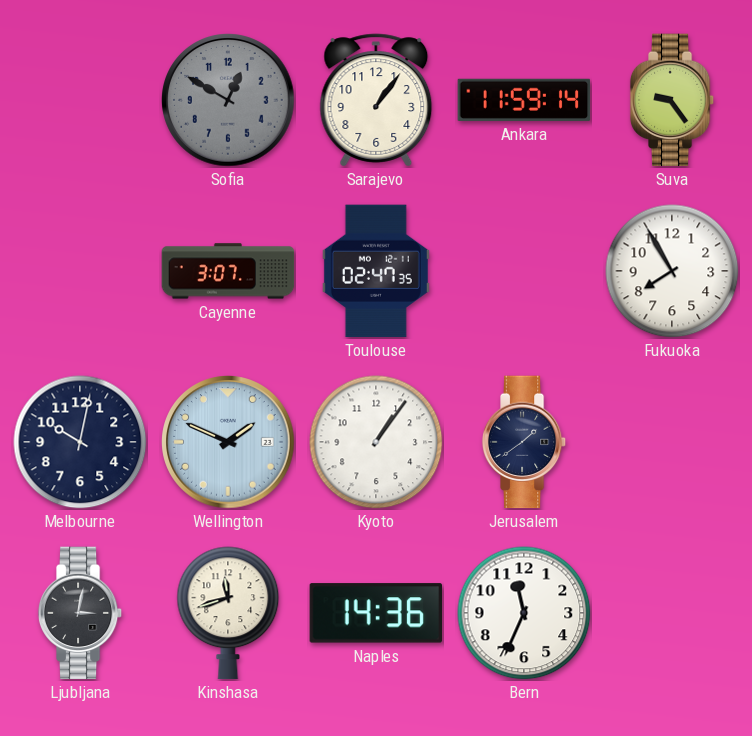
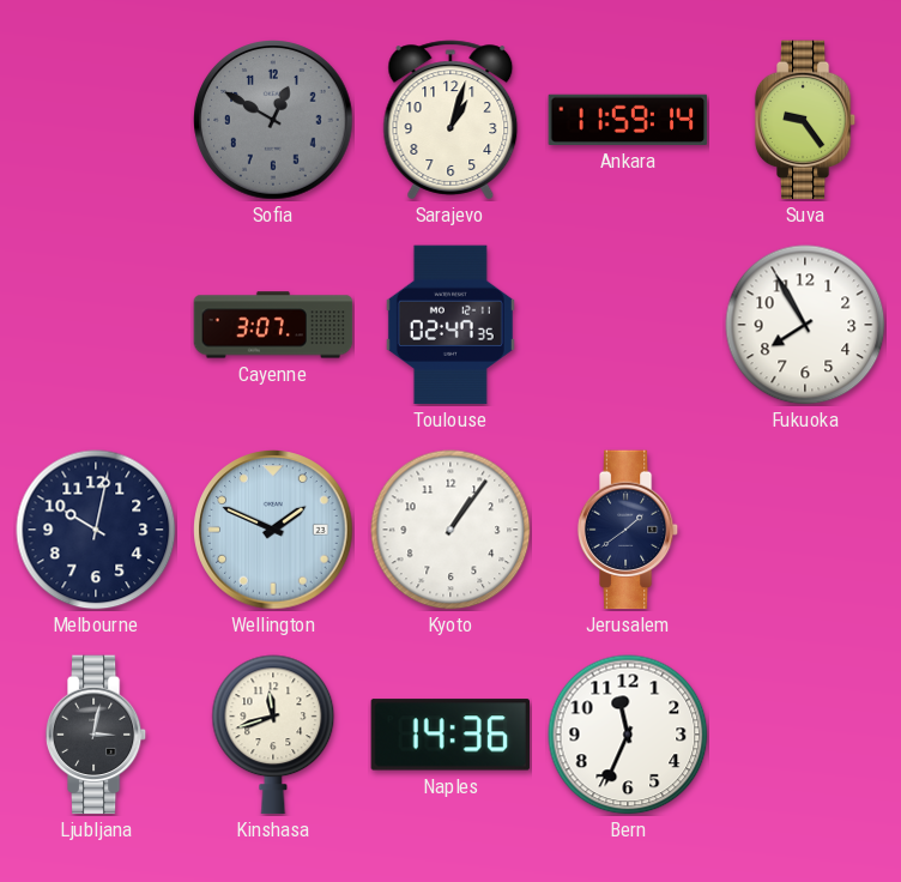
Sarajevo: 1:06 -> 1:03
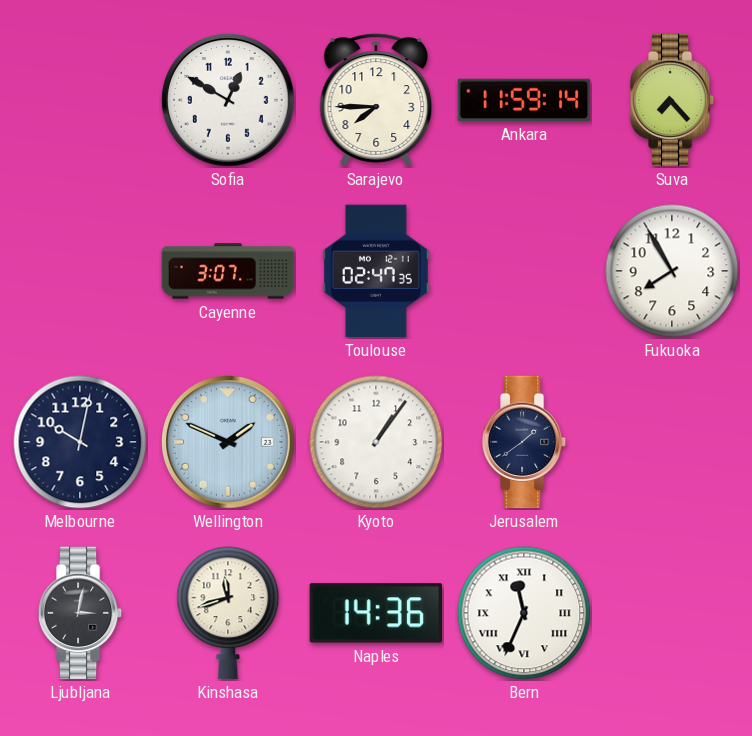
Sofia dial: grey -> white
Sarajevo: 1:03 -> 7:45
Suva: 9:24 -> 7:23
Bern numerals: Arabic -> Roman
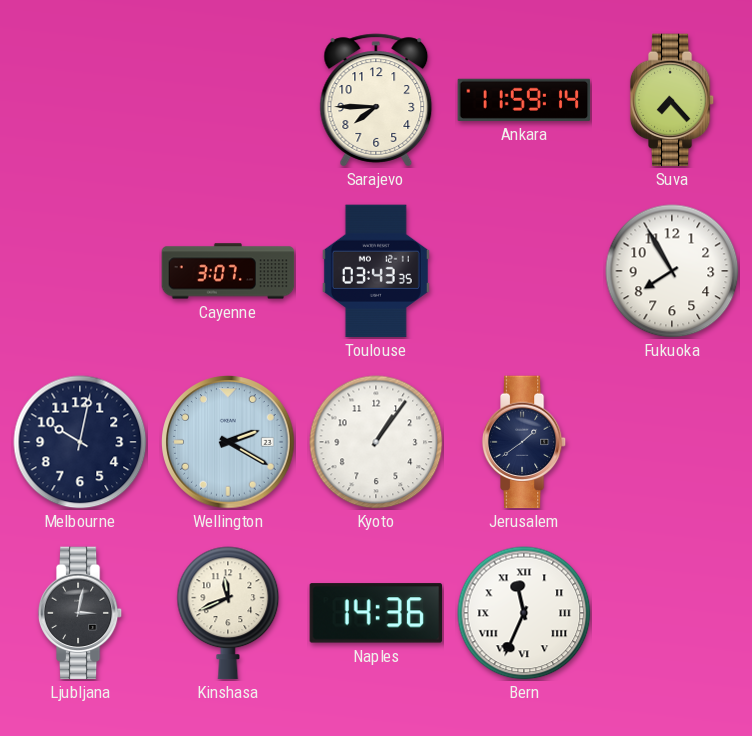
Sofia: 12:50 -> none
Toulouse: 02:47 -> 03:43
Wellington: 1:49 -> 2:20
Kinshasa: 11:42 -> 11:41
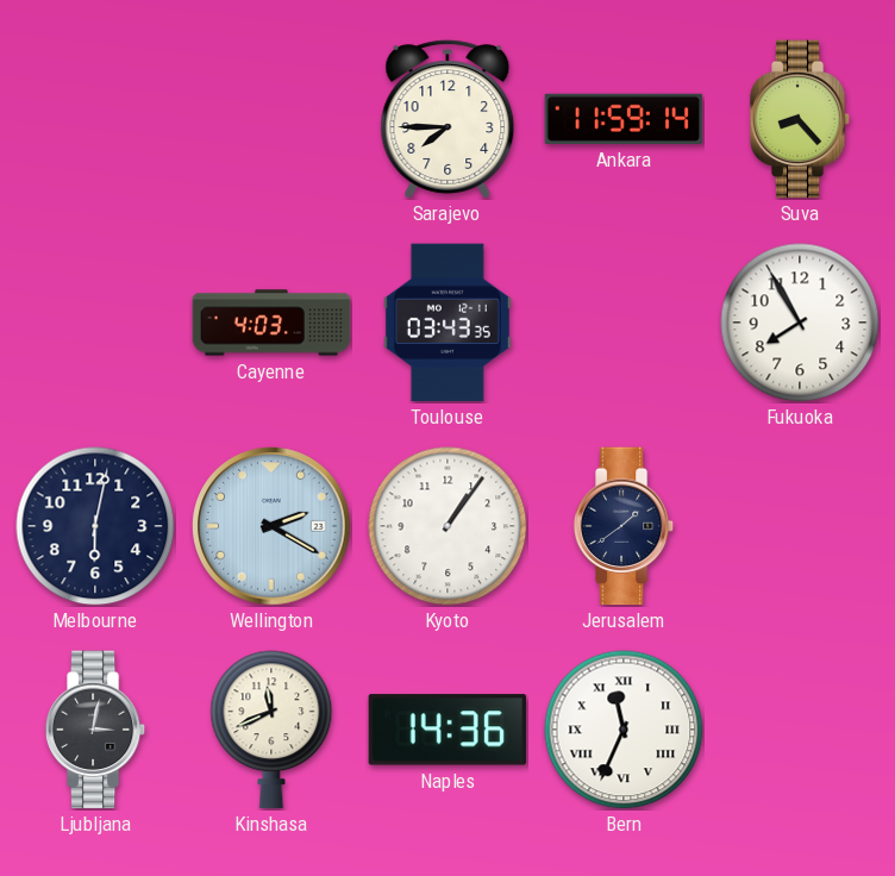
Suva: 7:23 -> 8:23
Cayenne: 3:07 -> 4:03
Melbourne: 10:02 -> 6:02
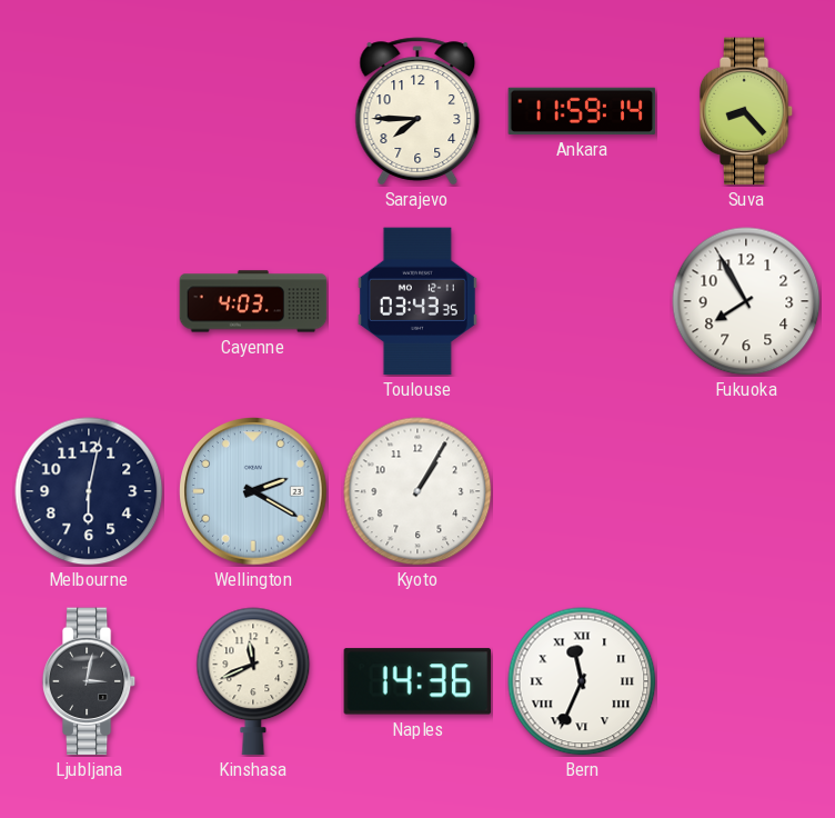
Kyoto: 1:06 -> 1:05
Jerusalem: 1:39 -> none
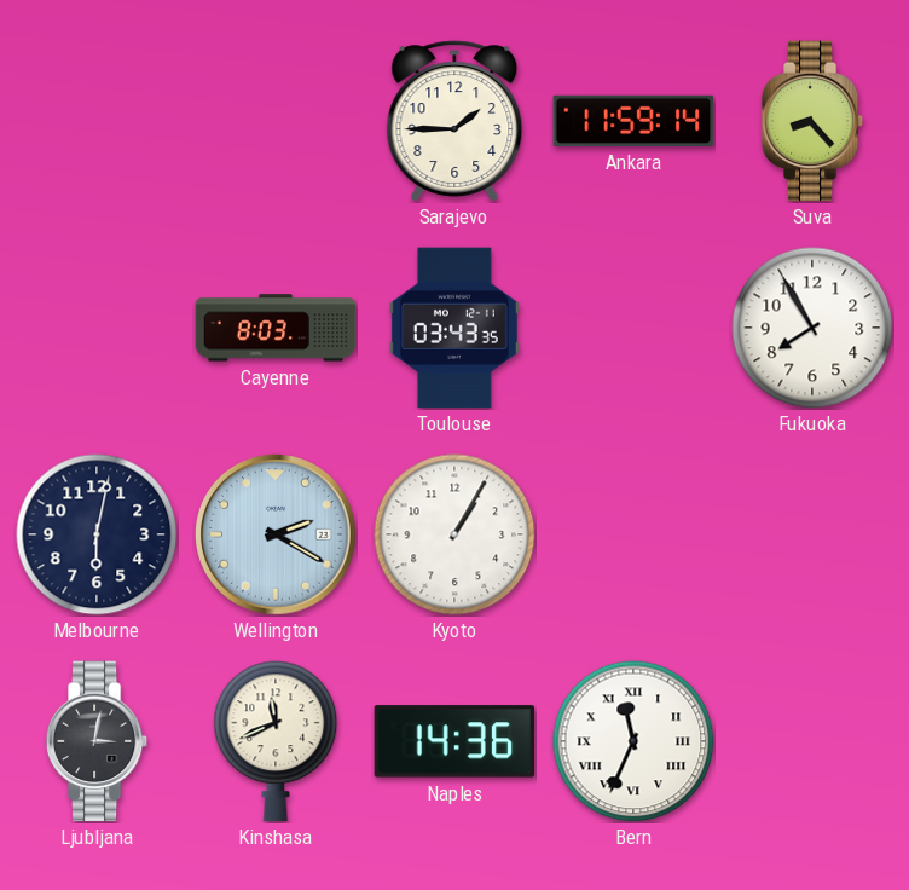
Sarajevo: 7:45 -> 1:45
Cayenne: 4:03 -> 8:03
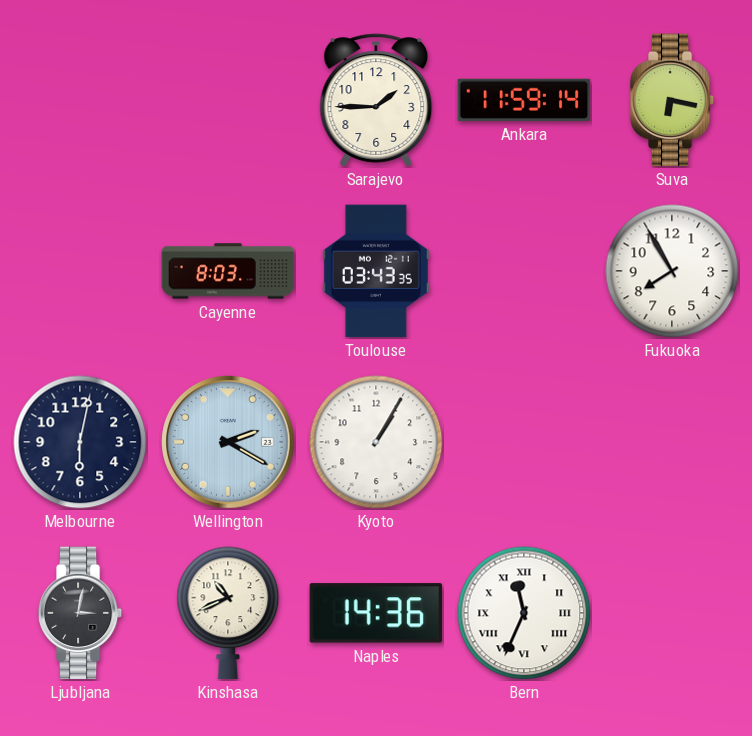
Suva: 8:23 -> 6:17
Kinshasa: 11:41 -> 10:41
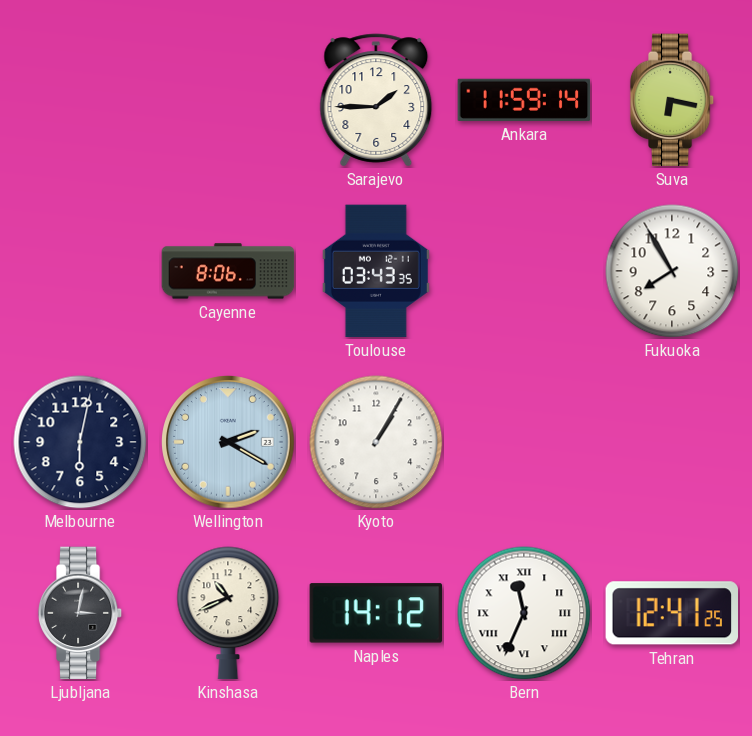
Cayenne: 8:03 -> 8:06
Naples: 14:36 -> 14:12
Tehran: none -> 12:41
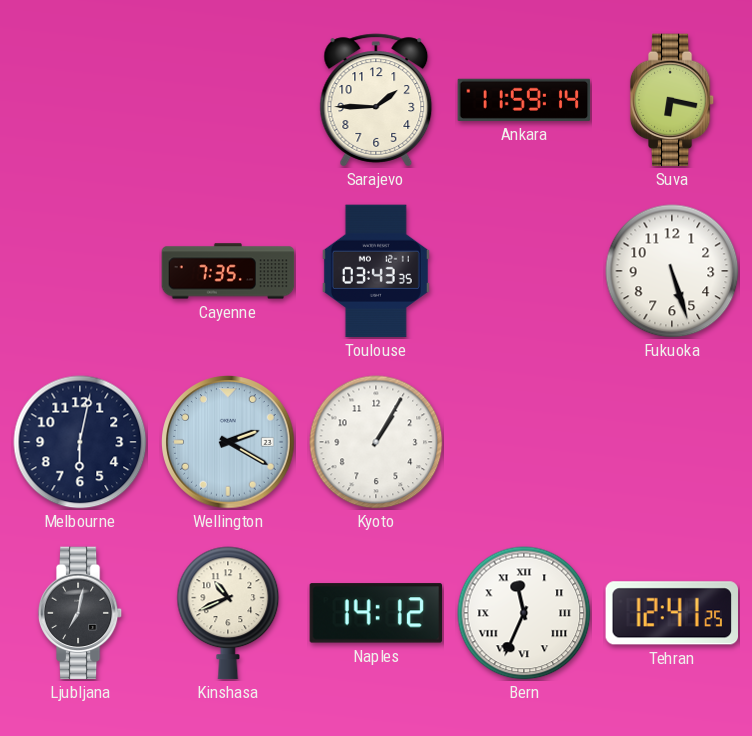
Cayenne: 8:06 -> 7:35
Fukuoka: 7:55 -> 5:27
Ljubljana: 3:02 -> 7:02
